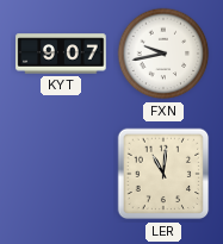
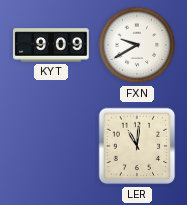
KYT: 9:07 -> 9:09
FXN: 9:43 -> 9:40
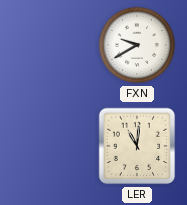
KYT: 9:09 -> none
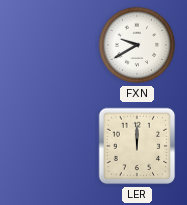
LER: 11:01 -> 12:00
